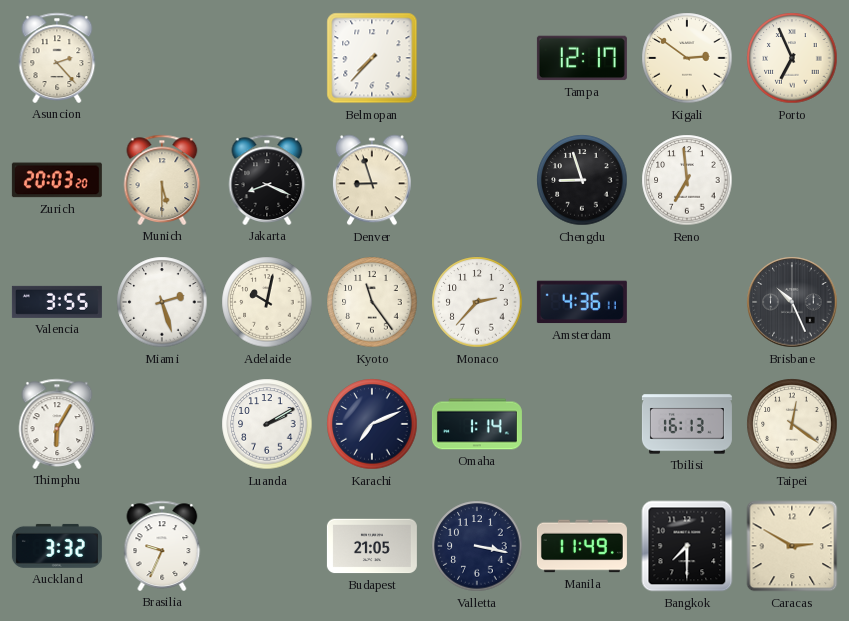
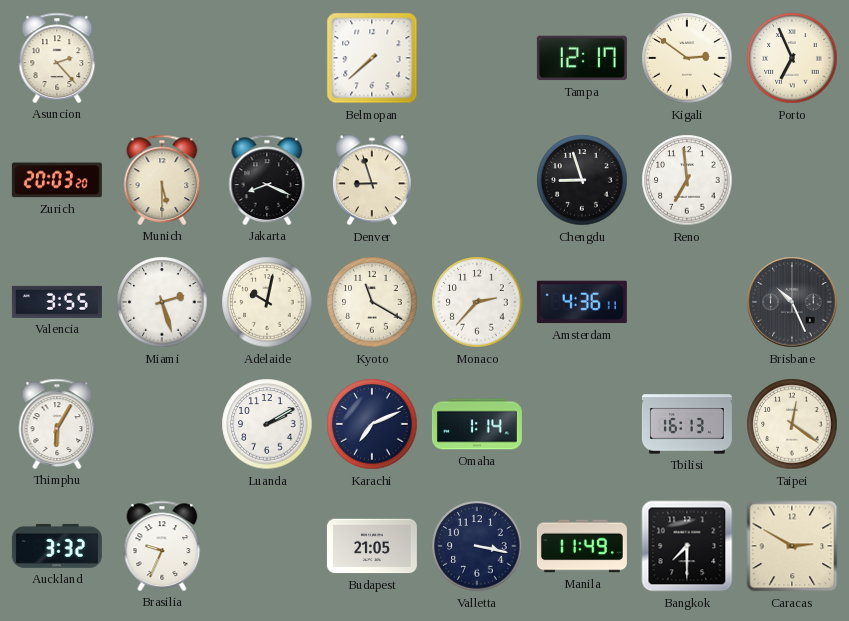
Belmopan: 7:37 -> 7:38
Kyoto: 11:24 -> 11:20
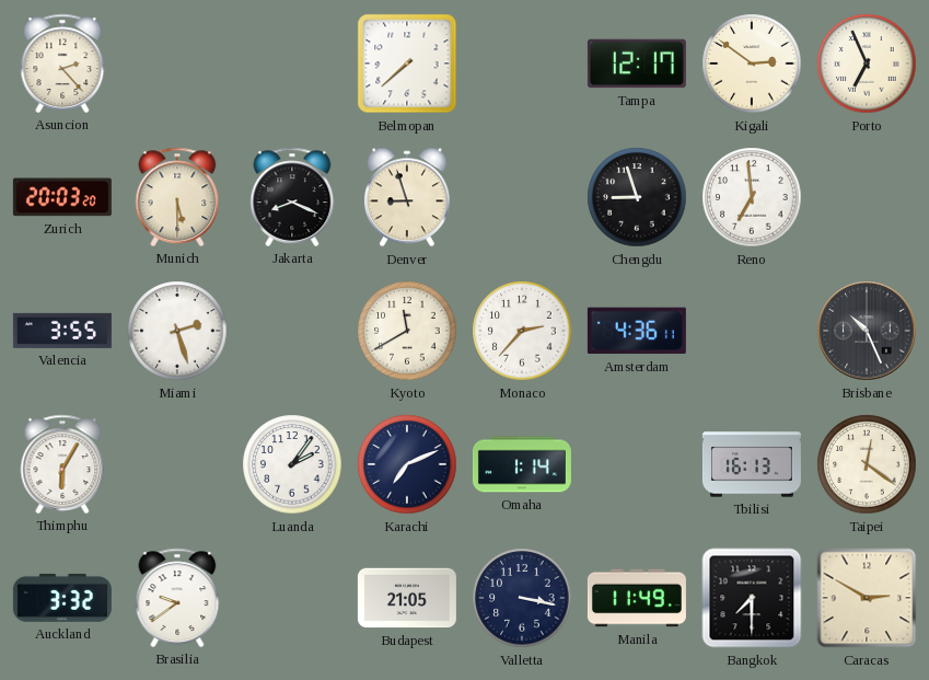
Adelaide: 10:02 -> none
Kyoto: 11:20 -> 11:40
Luanda: 2:10 -> 2:06
Brasilia: 9:34 -> 9:39
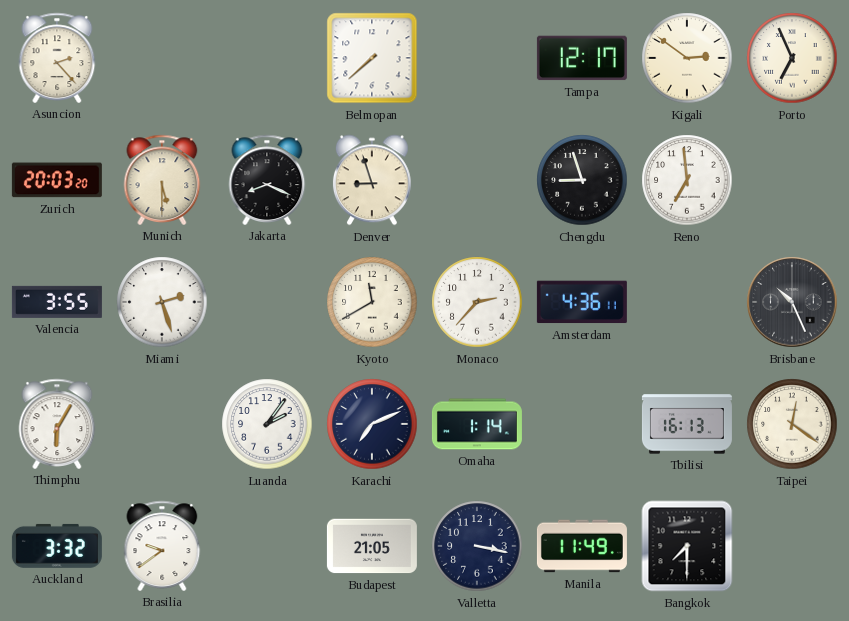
Caracas: 2:50 -> none
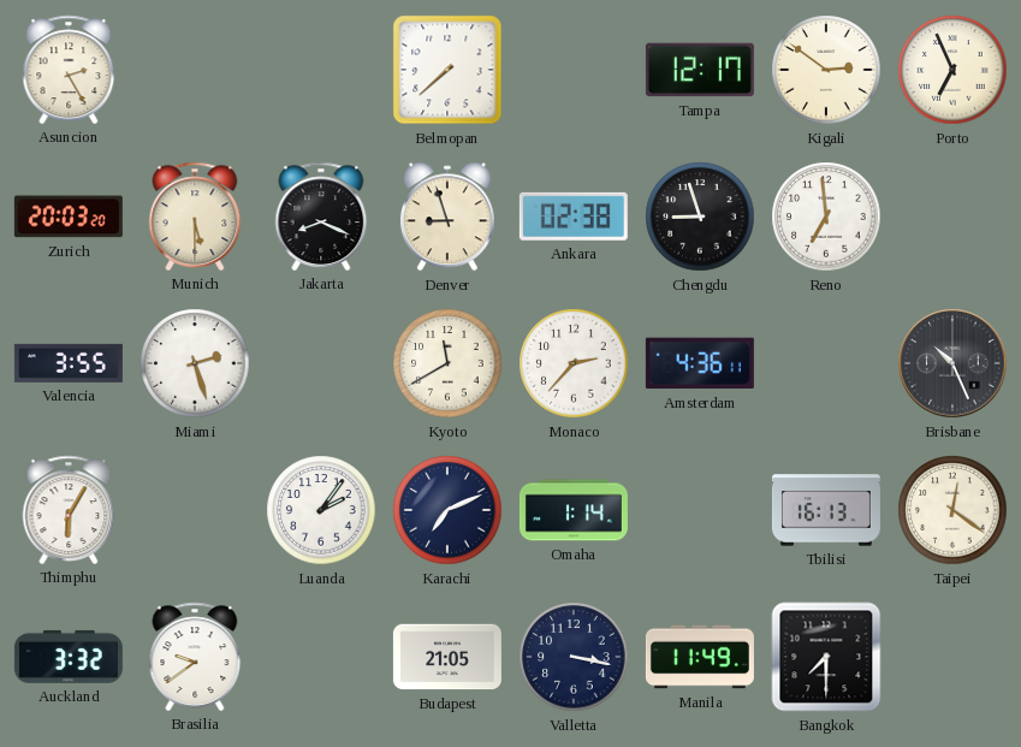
Asuncion: 2:23 -> 2:25
Ankara: none -> 02:38
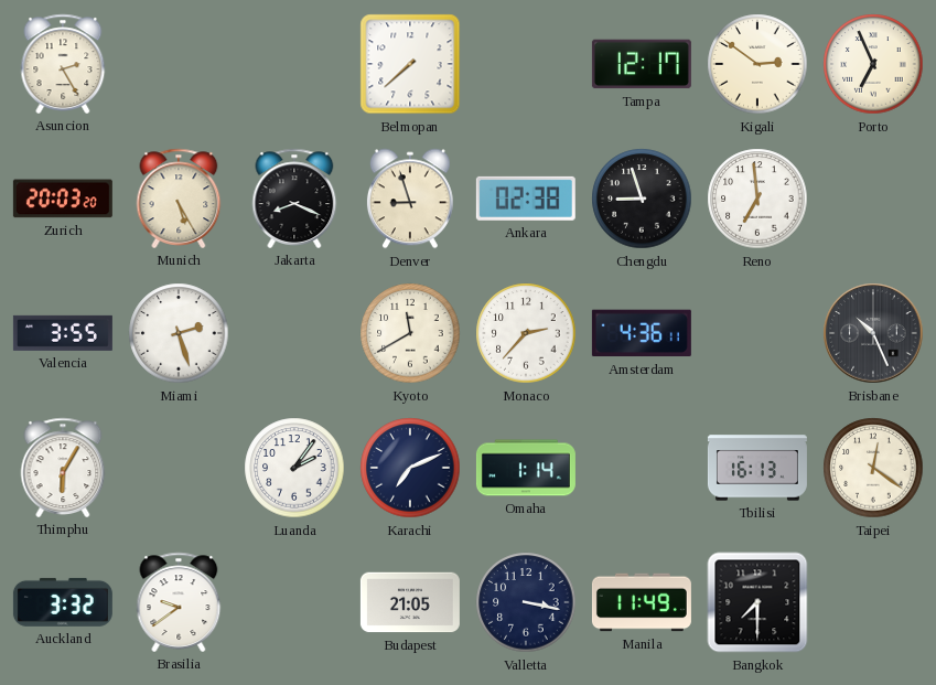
Munich: 5:30 -> 5:25
